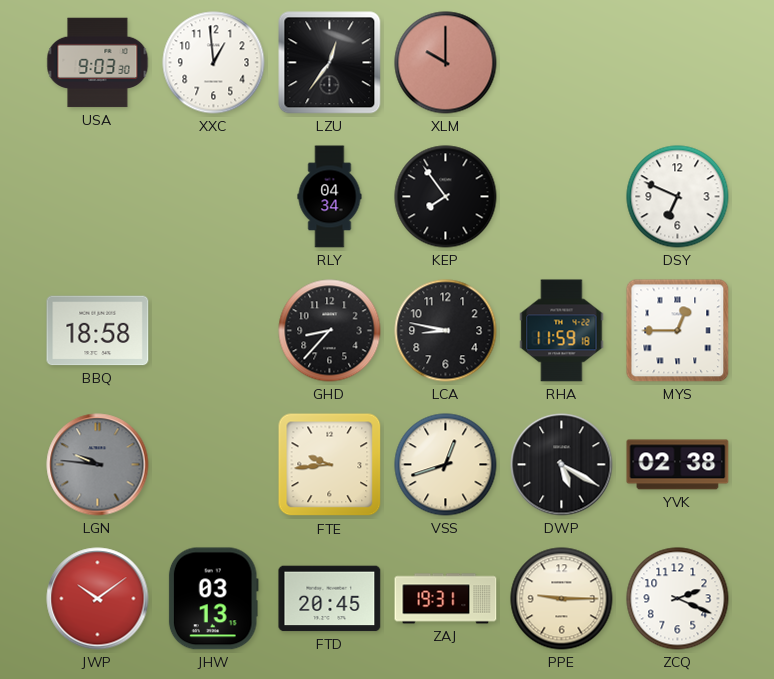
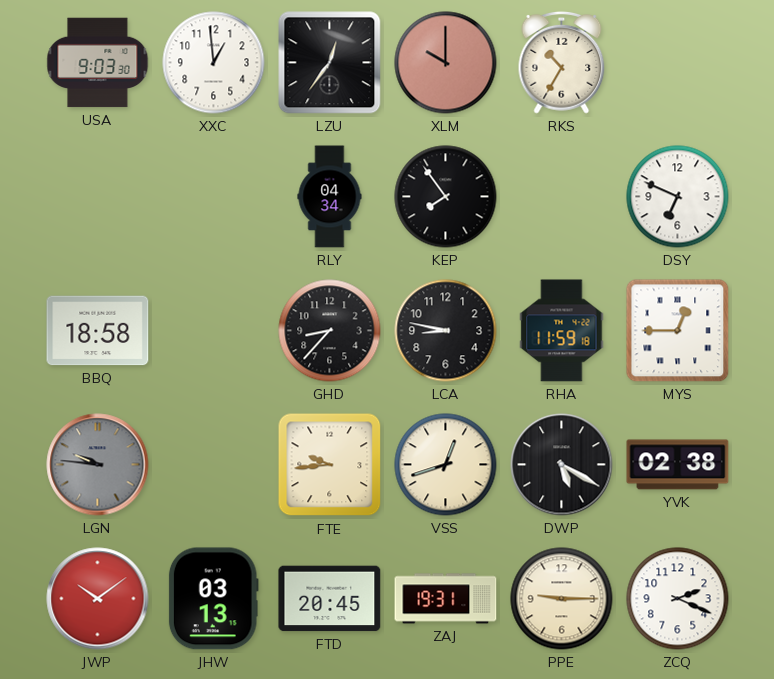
RKS: none -> 10:35
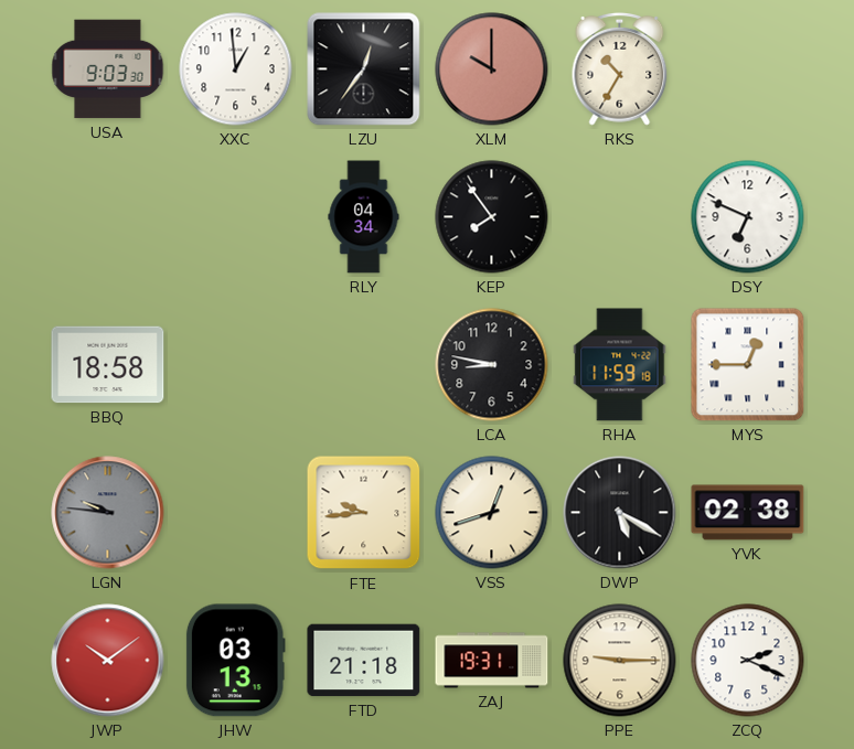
GHD: 8:37 -> none
FTD: 20:45 -> 21:18
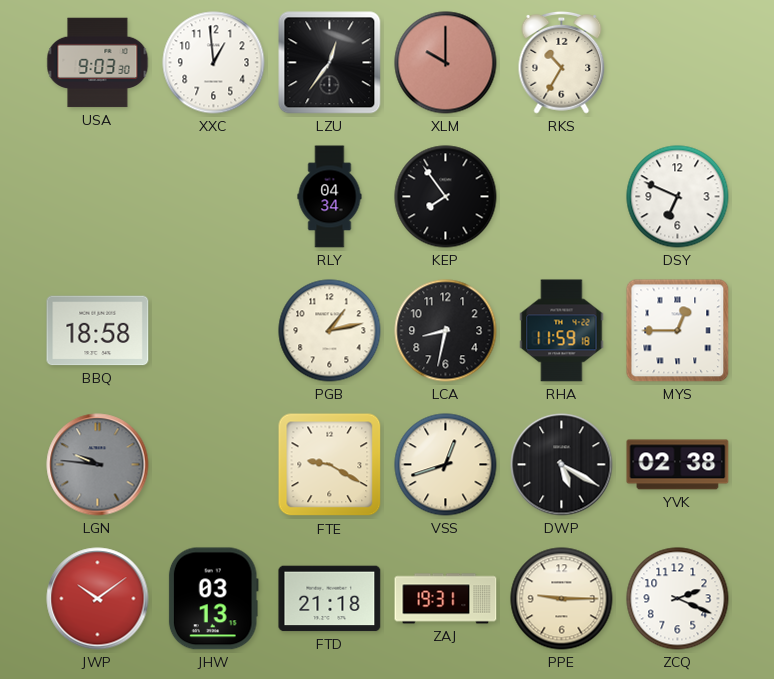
PGB: none -> 1:13
LCA: 8:47 -> 8:32
FTE: 9:44 -> 9:20
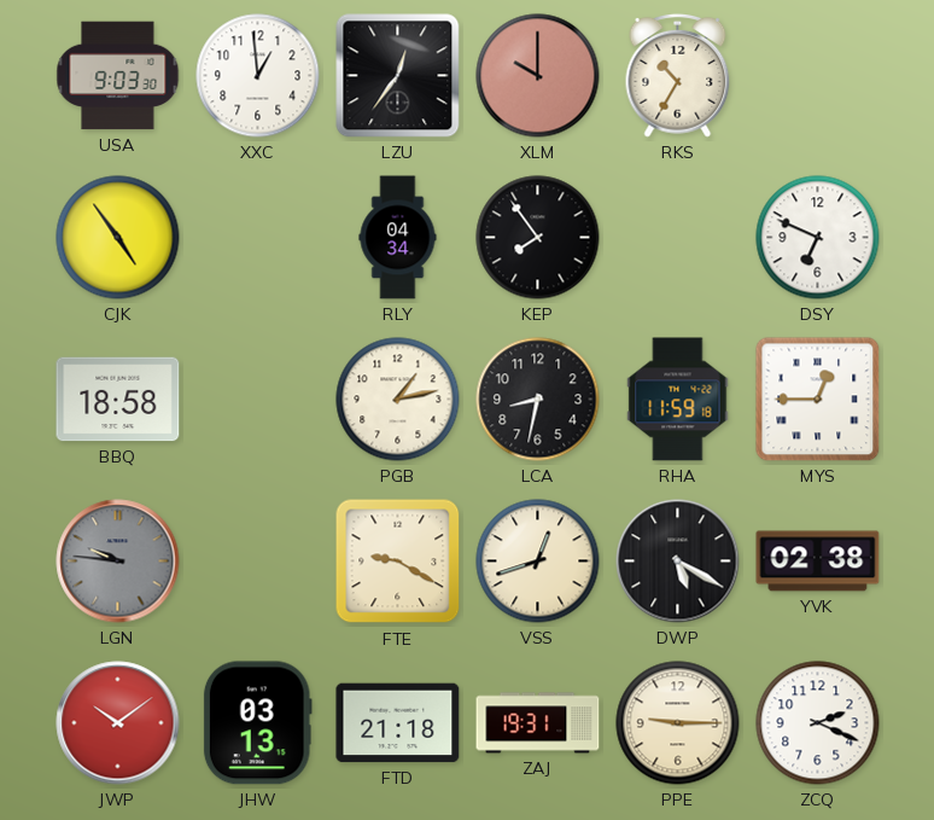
CJK: none -> 4:54
